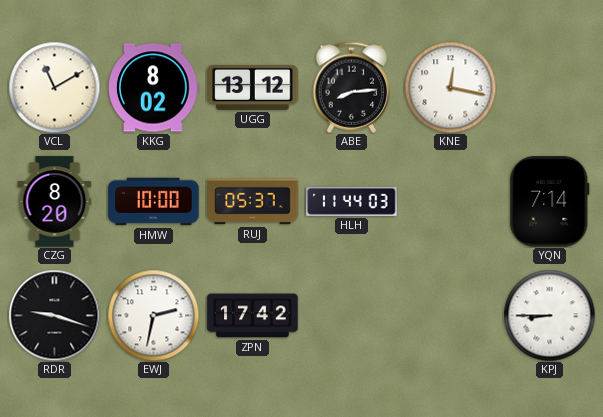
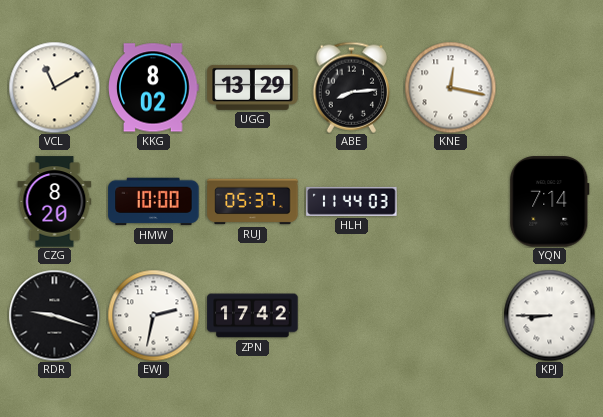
UGG: 13:12 -> 13:29
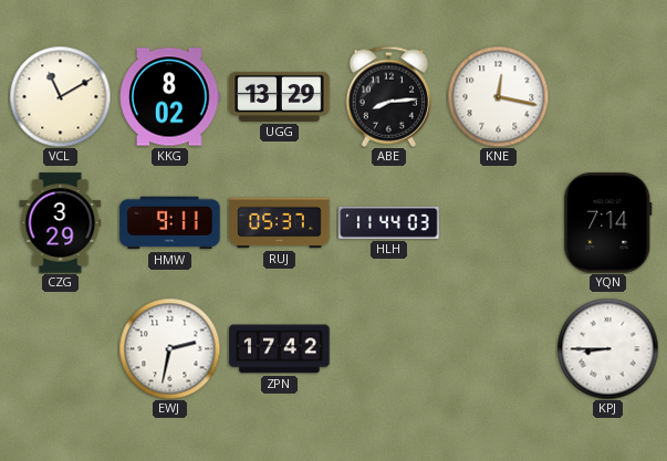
CZG: 8:20 -> 3:29
HMW: 10:00 -> 9:11
RDR: 9:18 -> none
